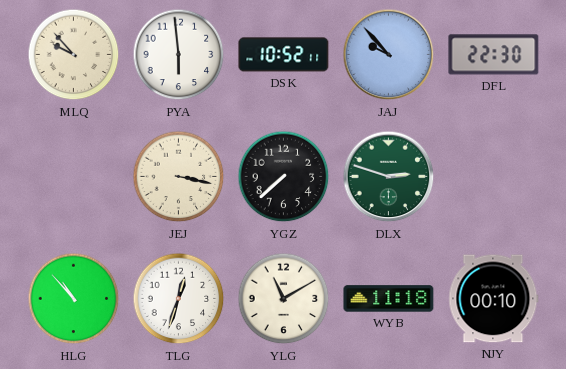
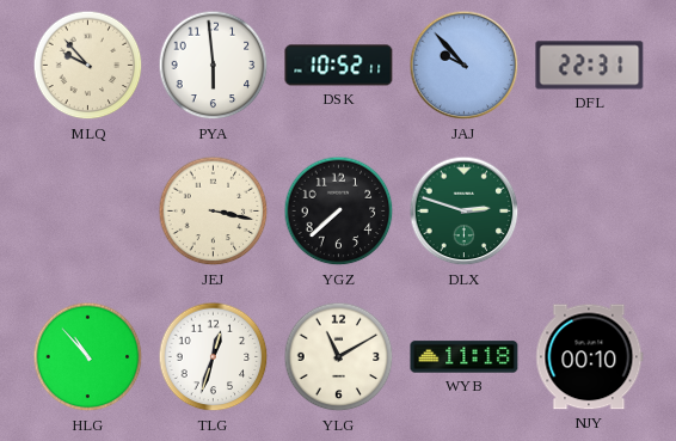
DFL: 22:30 -> 22:31
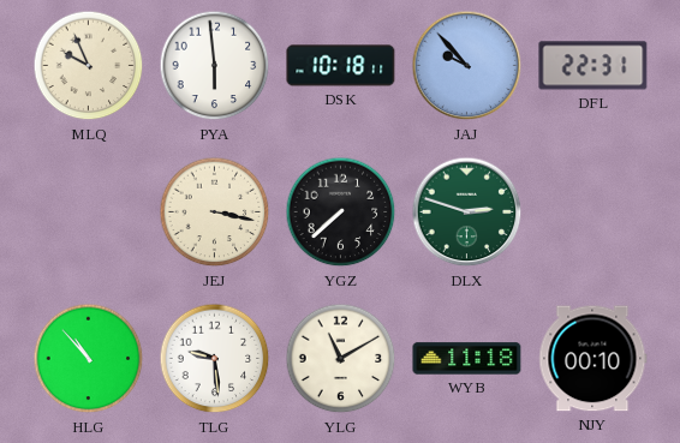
MLQ: 9:53 -> 9:56
DSK: 10:52 -> 10:18
TLG: 12:33 -> 9:29
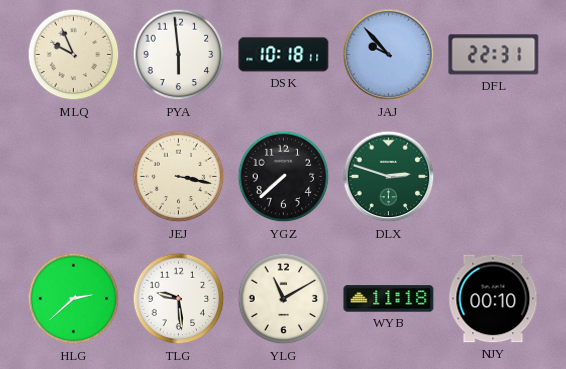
HLG: 10:53 -> 2:38
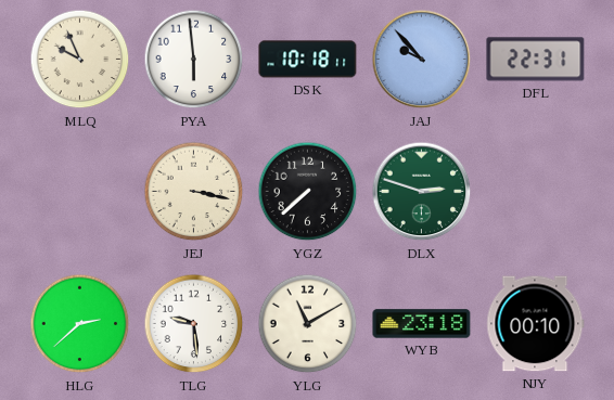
WYB: 11:18 -> 23:18
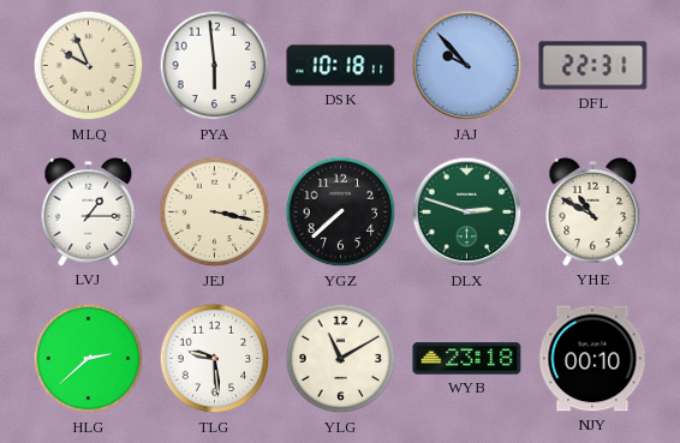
LVJ: none -> 1:15
YHE: none -> 10:50
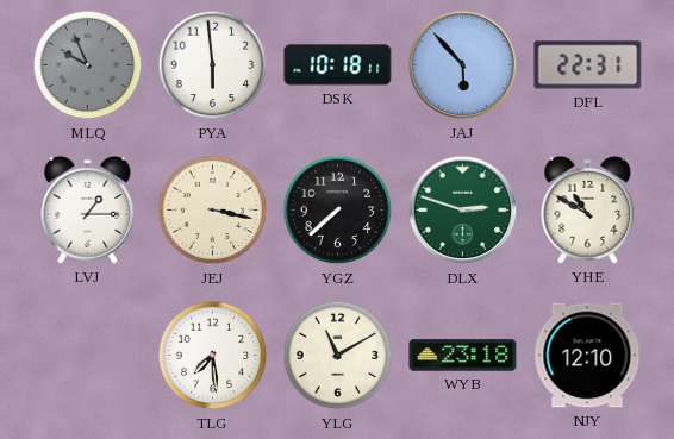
MLQ dial: cream -> grey
JAJ: 9:53 -> 5:53
HLG: 2:38 -> none
TLG: 9:29 -> 7:29
NJY: 00:10 -> 12:10
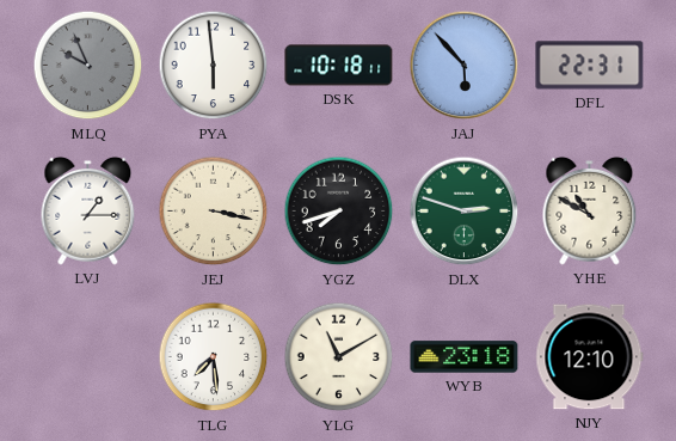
YGZ: 7:38 -> 7:42
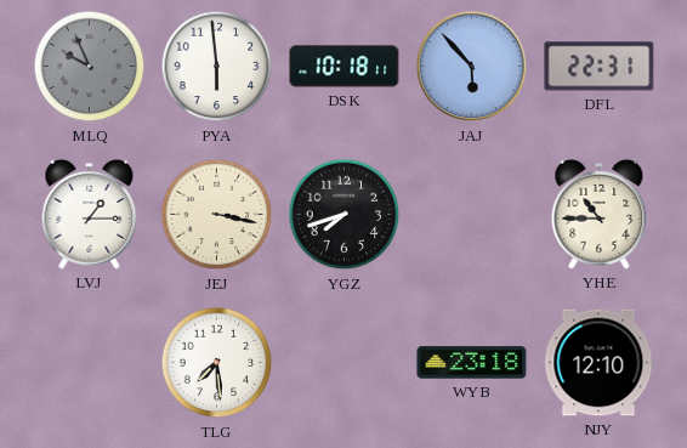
DLX: 2:48 -> none
YHE: 10:50 -> 10:45
YLG: 11:10 -> none
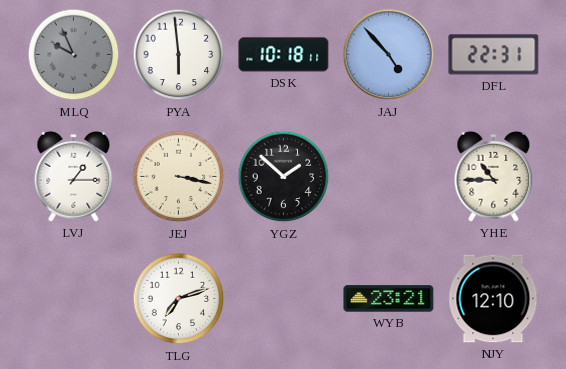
JAJ: 5:53 -> 4:53
YGZ: 7:42 -> 1:52
TLG: 7:29 -> 7:12
WYB: 23:18 -> 23:21
